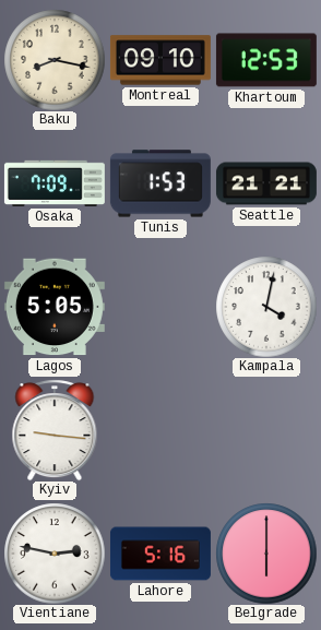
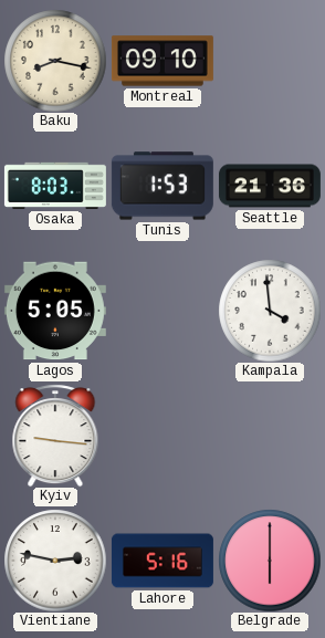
Khartoum: 12:53 -> none
Osaka: 7:09 -> 8:03
Seattle: 21:21 -> 21:36
Kampala: 4:02 -> 3:59
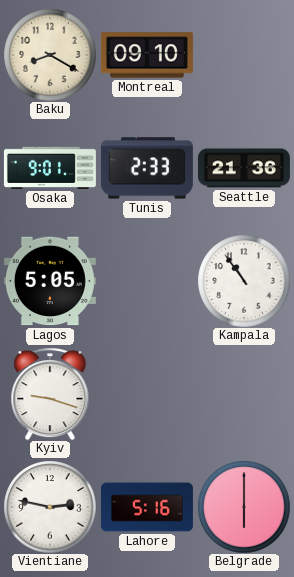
Baku: 8:17 -> 8:20
Osaka: 8:03 -> 9:01
Tunis: 1:53 -> 2:33
Kampala: 3:59 -> 10:54
Kyiv: 9:16 -> 9:18
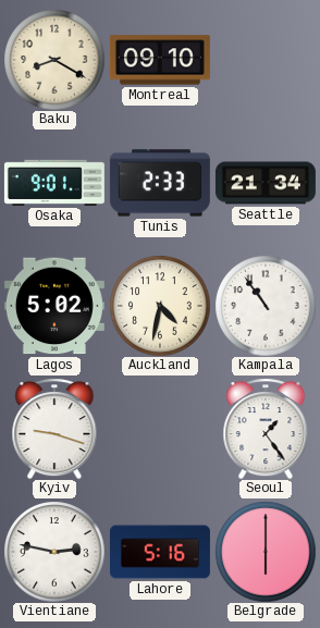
Seattle: 21:36 -> 21:34
Lagos: 5:05 -> 5:02
Auckland: none -> 4:32
Seoul: none -> 1:24
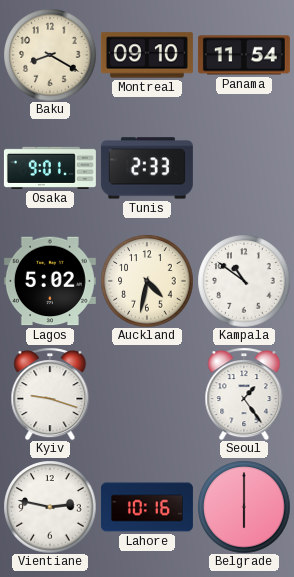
Panama: none -> 11:54
Seattle: 21:34 -> none
Kampala: 10:54 -> 10:51
Lahore: 5:16 -> 10:16
